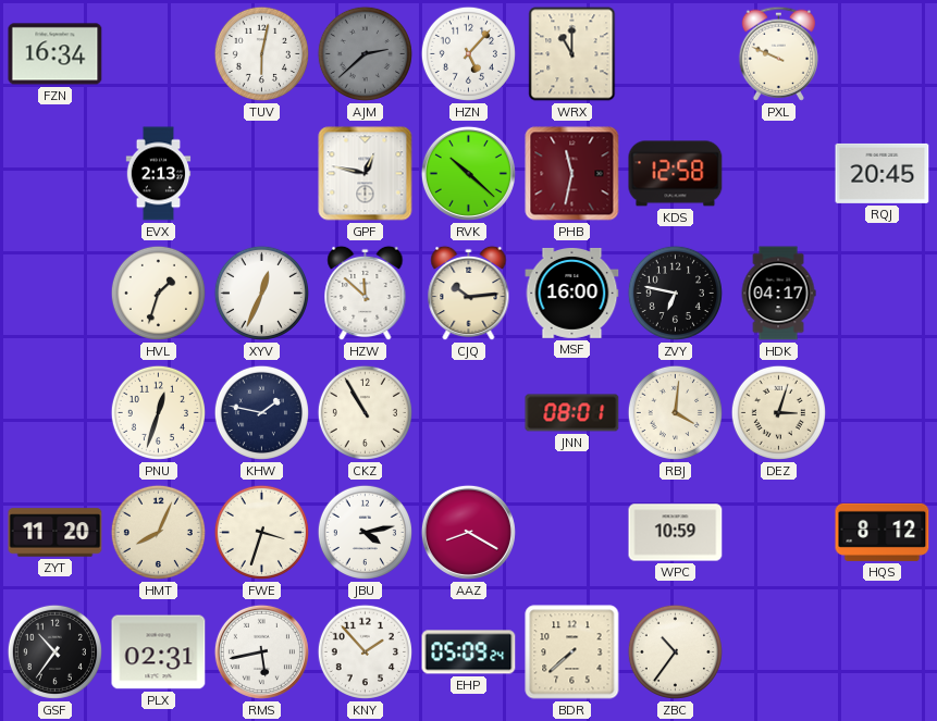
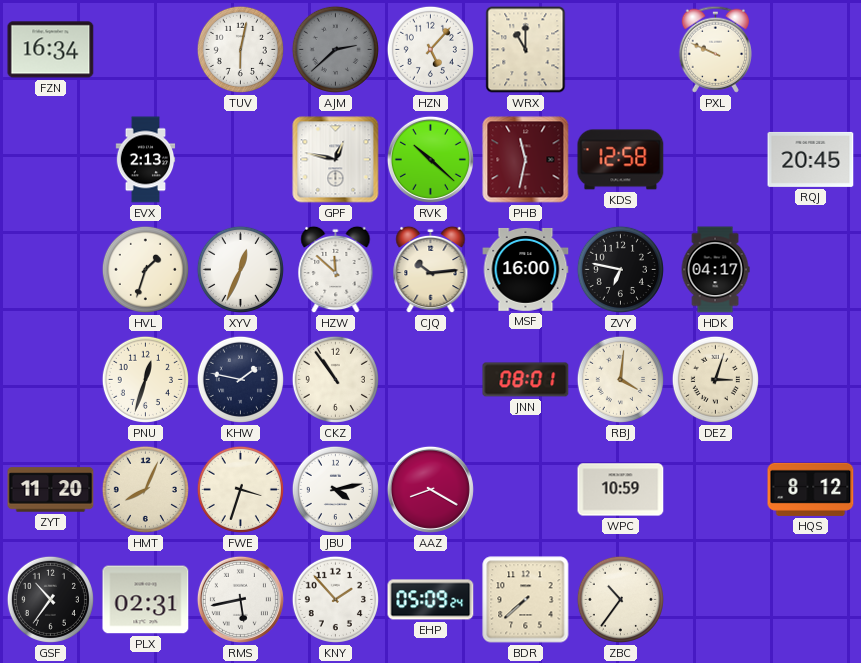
CKZ: 10:55 -> 10:54
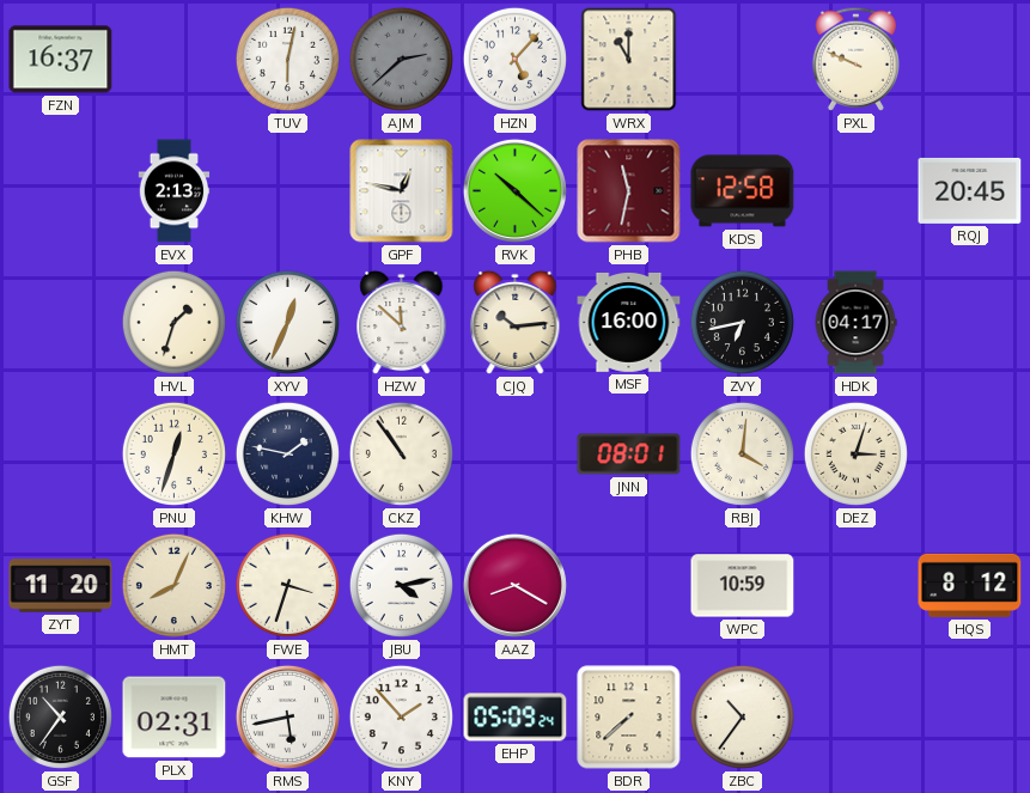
FZN: 16:34 -> 16:37
ZVY: 6:47 -> 6:43
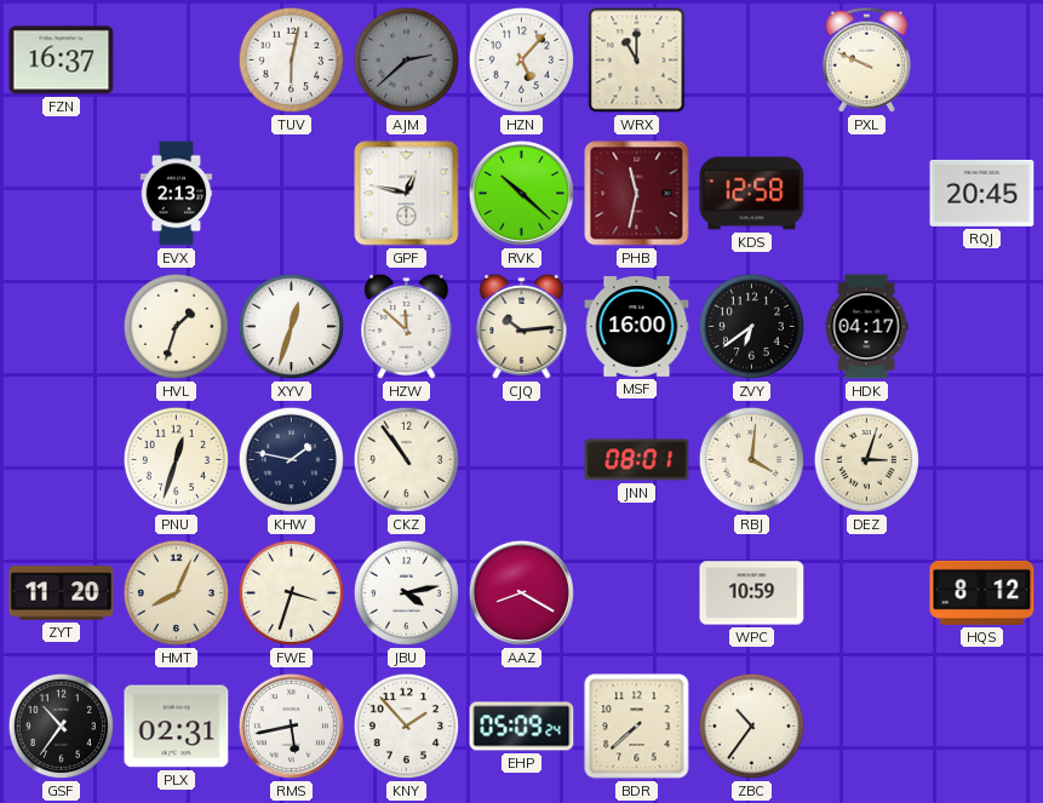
XYV: 12:34 -> 12:33
ZVY: 6:43 -> 6:39
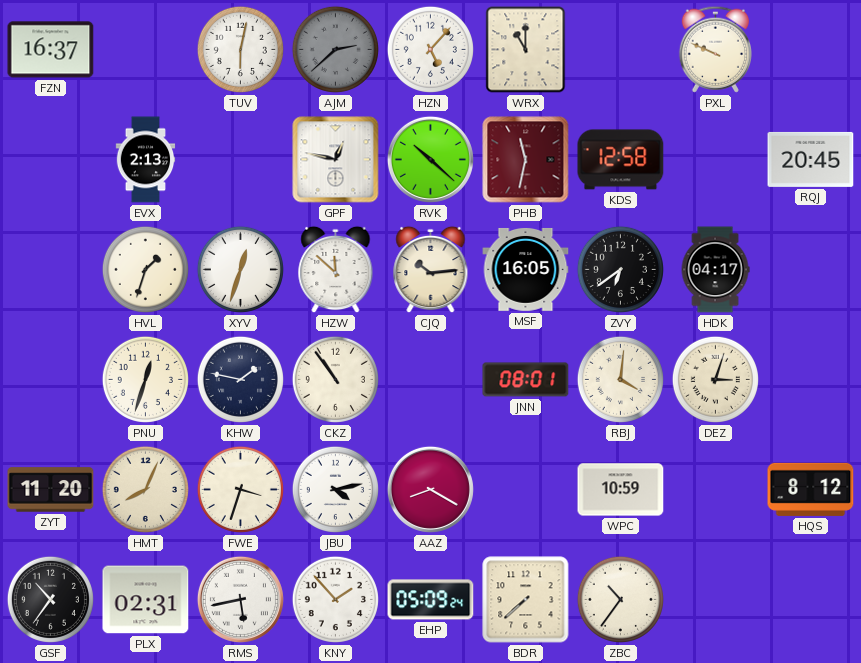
MSF: 16:00 -> 16:05
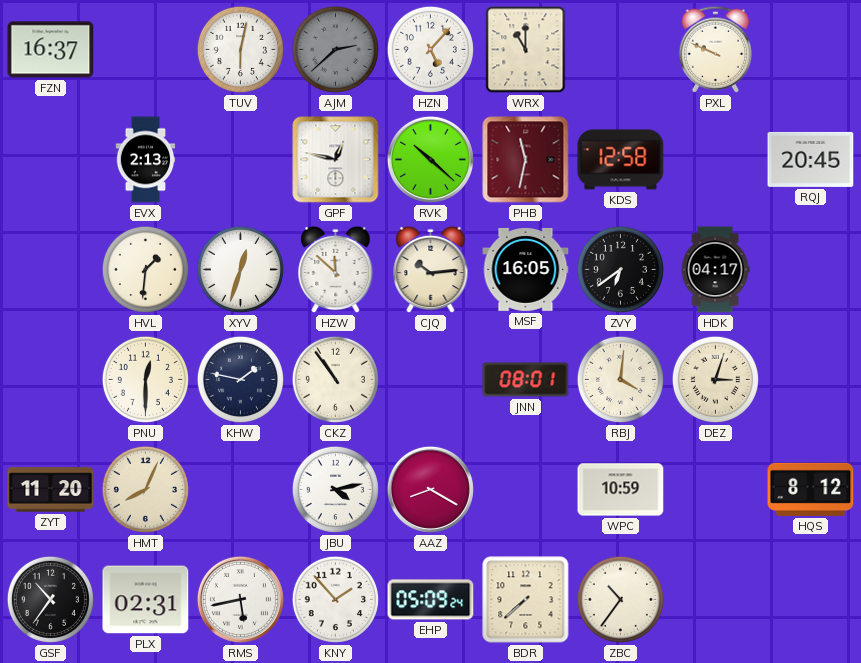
HVL: 1:33 -> 1:31
PNU: 12:33 -> 12:30
FWE: 3:33 -> none
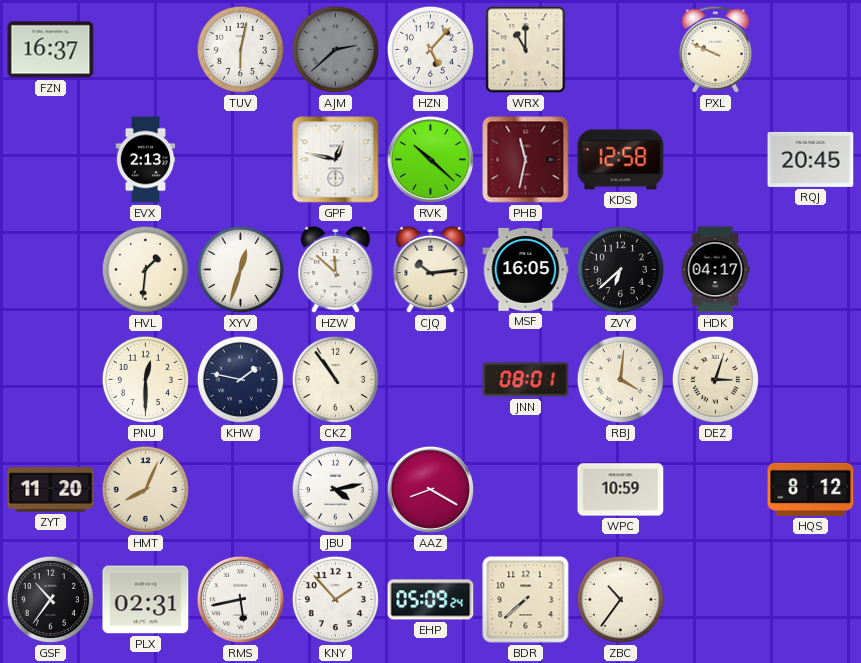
ZVY: 6:39 -> 6:38
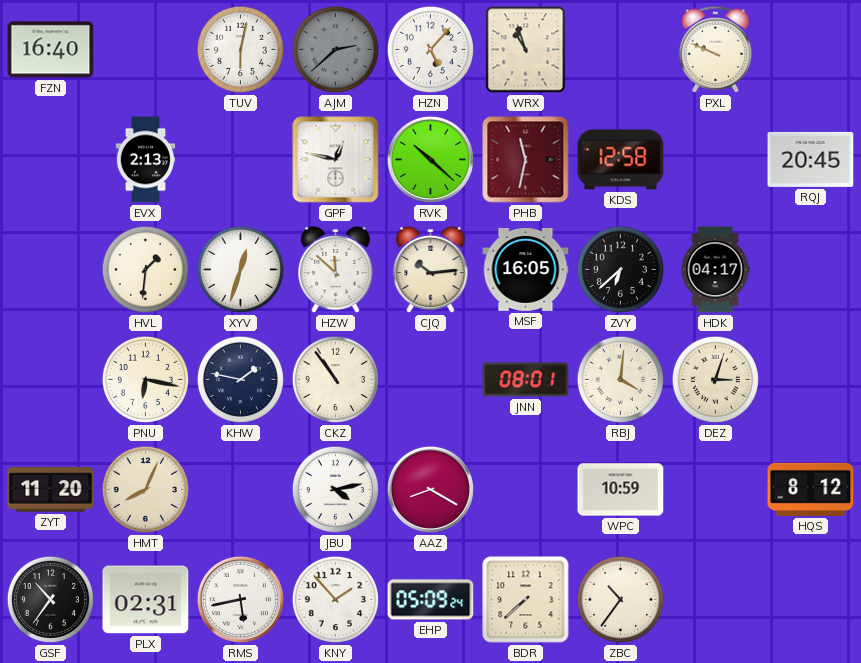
FZN: 16:37 -> 16:40
WRX: 11:00 -> 10:57
PNU: 12:30 -> 6:17
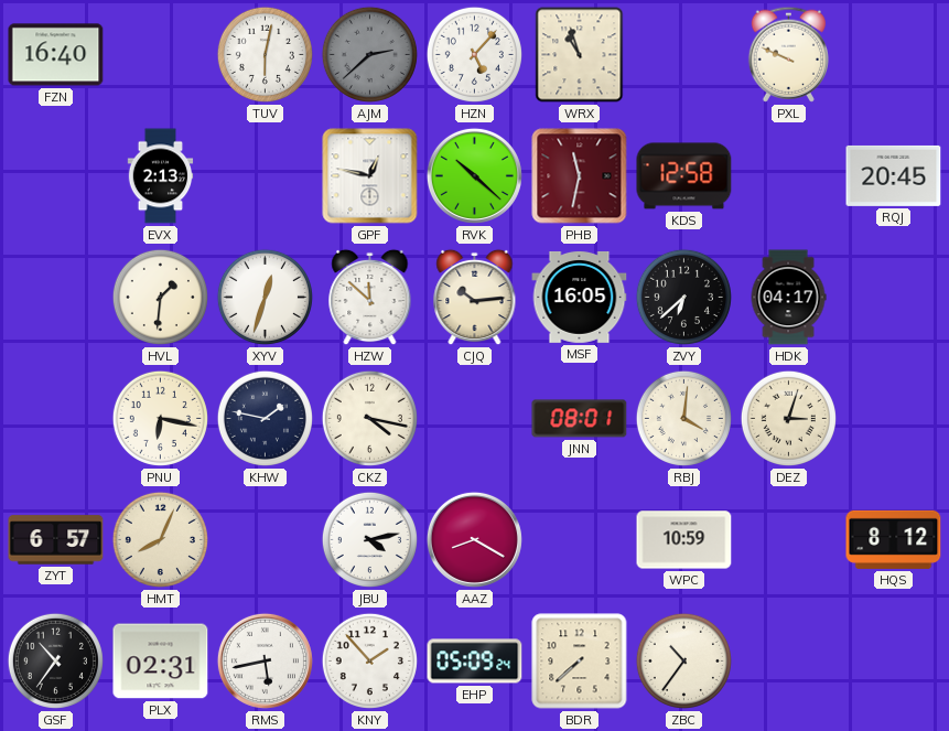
CKZ: 10:54 -> 4:17
ZYT: 11:20 -> 6:57
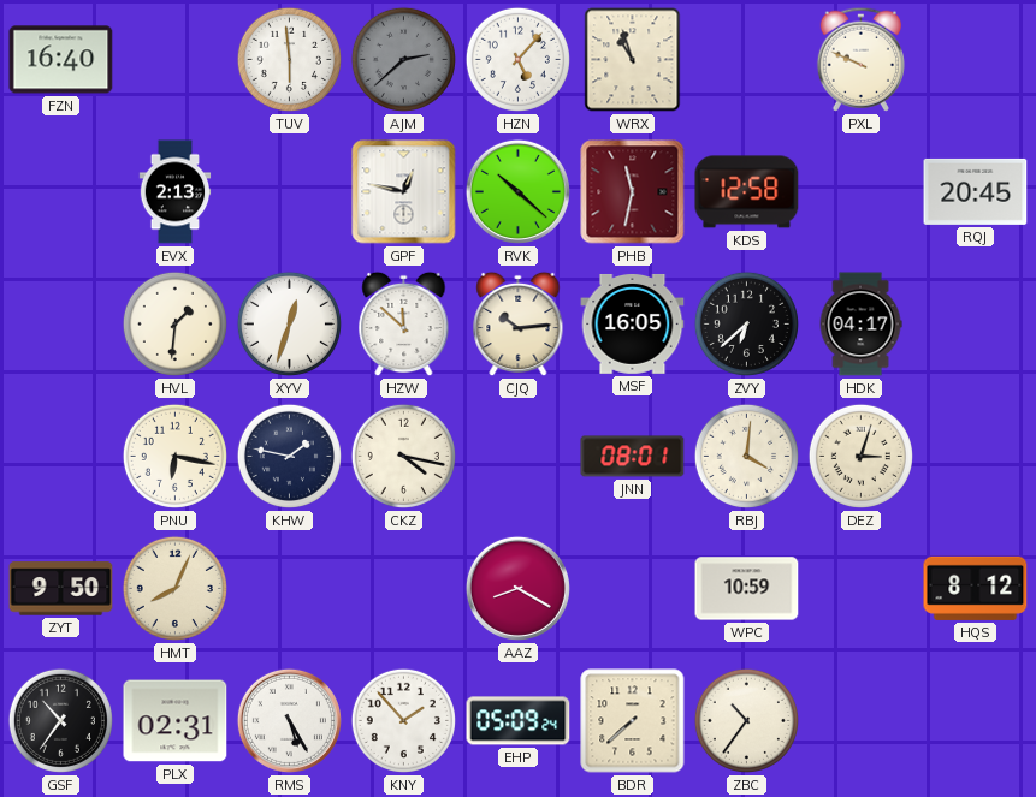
TUV: 6:02 -> 5:59
ZYT: 6:57 -> 9:50
JBU: 4:13 -> none
RMS: 5:43 -> 5:25
